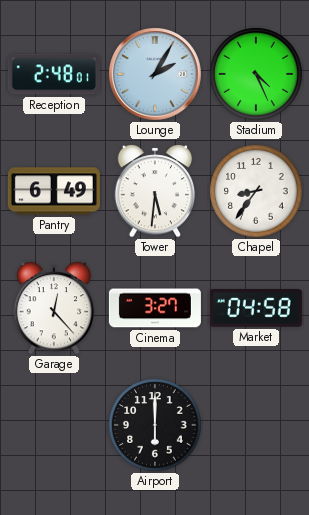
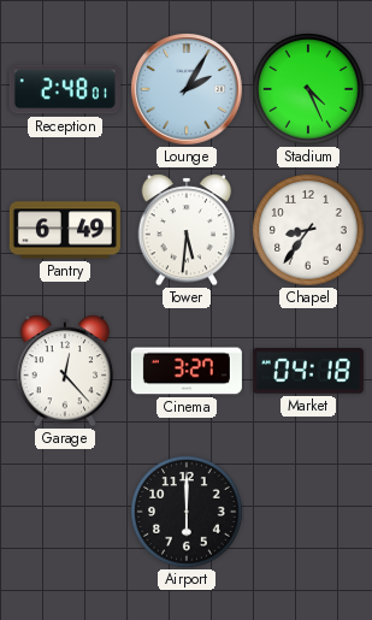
Market: 04:58 -> 04:18
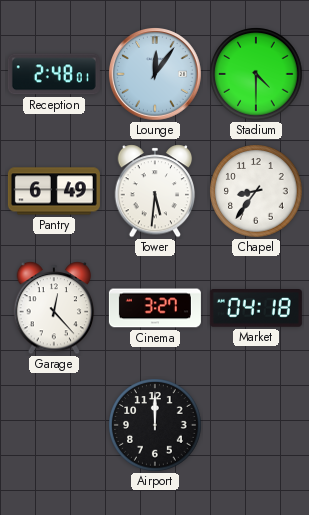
Lounge: 2:05 -> 12:06
Stadium: 4:26 -> 4:30
Airport: 6:00 -> 12:00
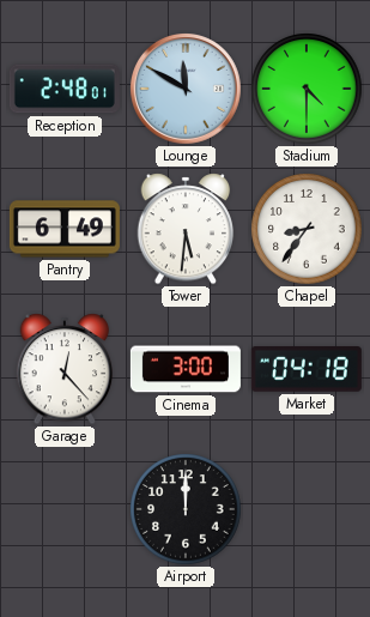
Lounge: 12:06 -> 11:50
Cinema: 3:27 -> 3:00
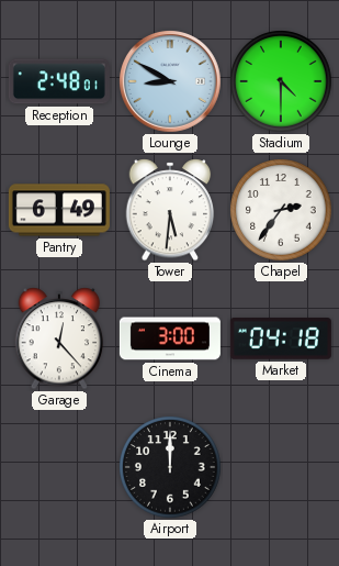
Lounge: 11:50 -> 8:50
Chapel: 8:36 -> 2:36
